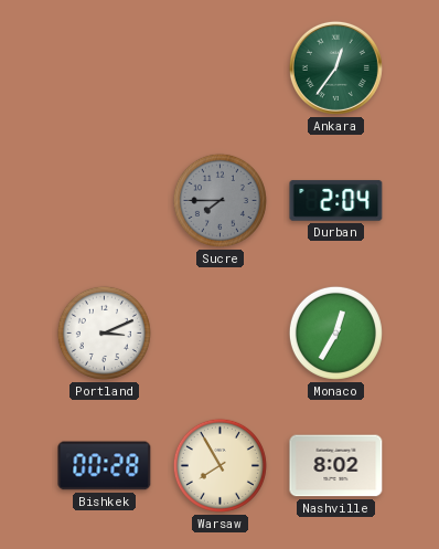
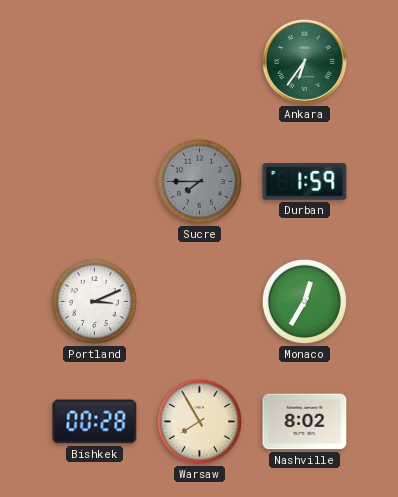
Ankara: 12:36 -> 6:36
Durban: 2:04 -> 1:59
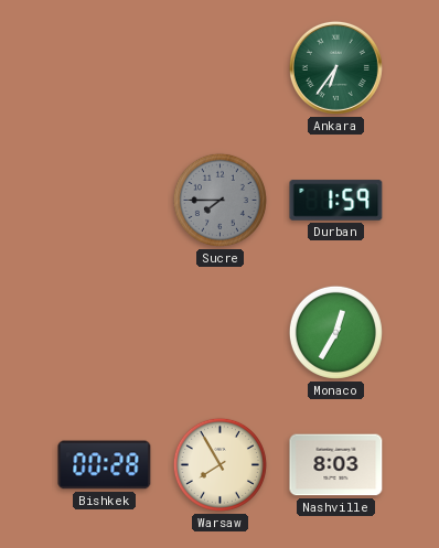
Portland: 3:11 -> none
Nashville: 8:02 -> 8:03
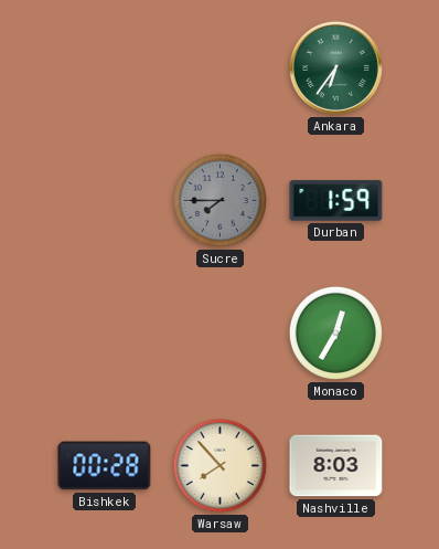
Warsaw: 7:55 -> 7:53
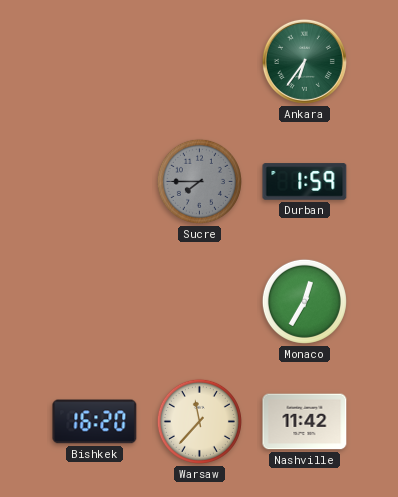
Bishkek: 00:28 -> 16:20
Warsaw: 7:53 -> 11:37
Nashville: 8:03 -> 11:42
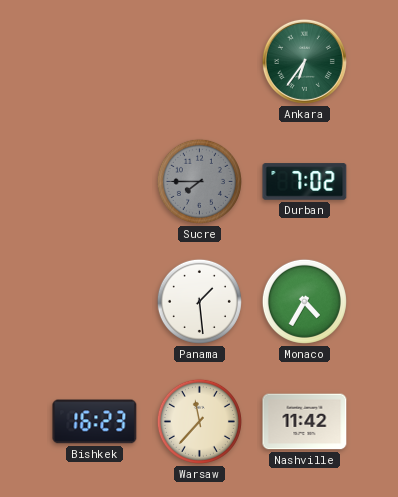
Durban: 1:59 -> 7:02
Panama: none -> 1:29
Monaco: 12:35 -> 4:35
Bishkek: 16:20 -> 16:23
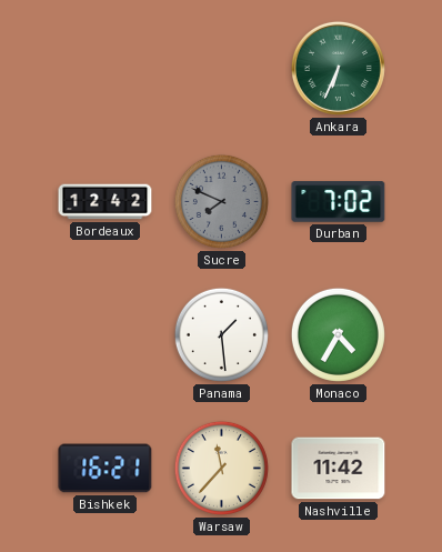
Ankara: 6:36 -> 6:34
Bordeaux: none -> 12:42
Sucre: 7:45 -> 7:49
Bishkek: 16:23 -> 16:21
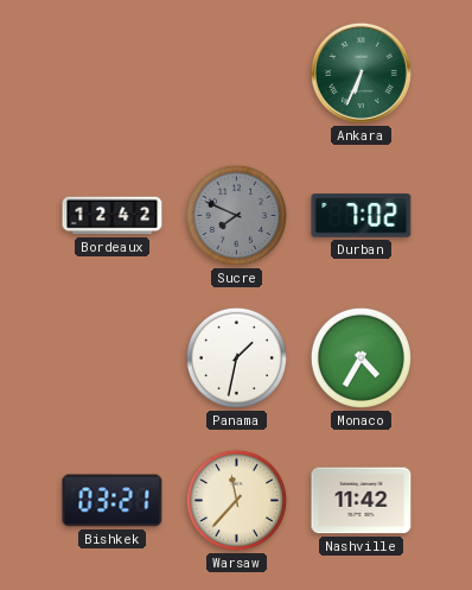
Panama: 1:29 -> 1:32
Bishkek: 16:21 -> 03:21
